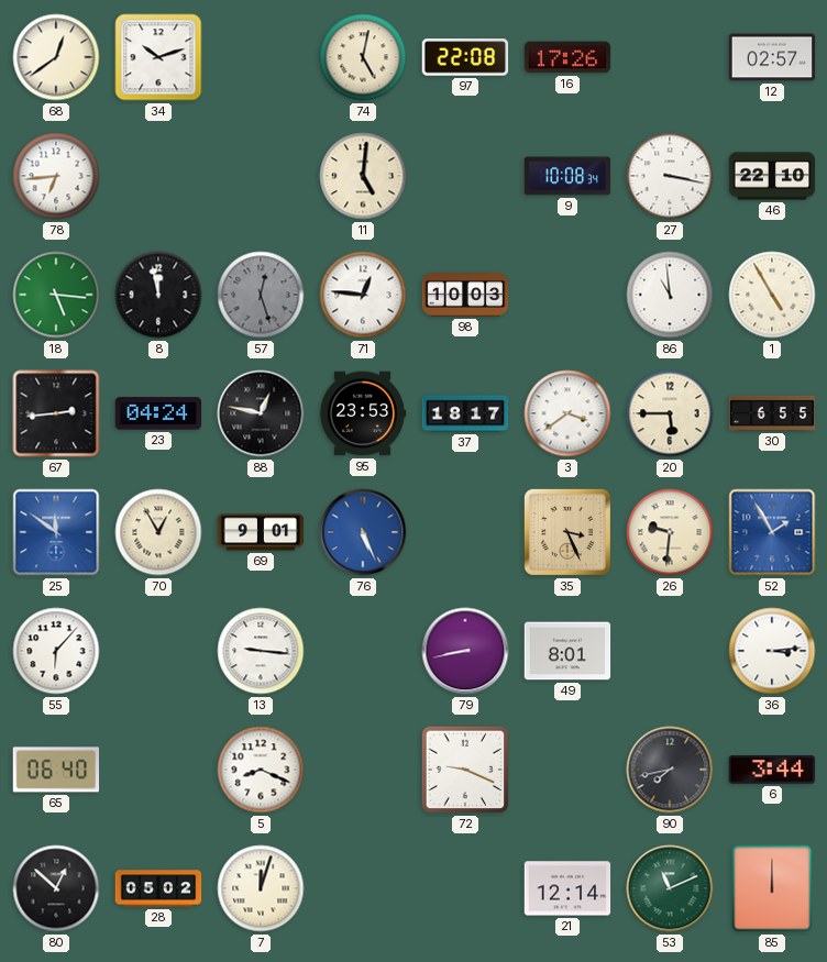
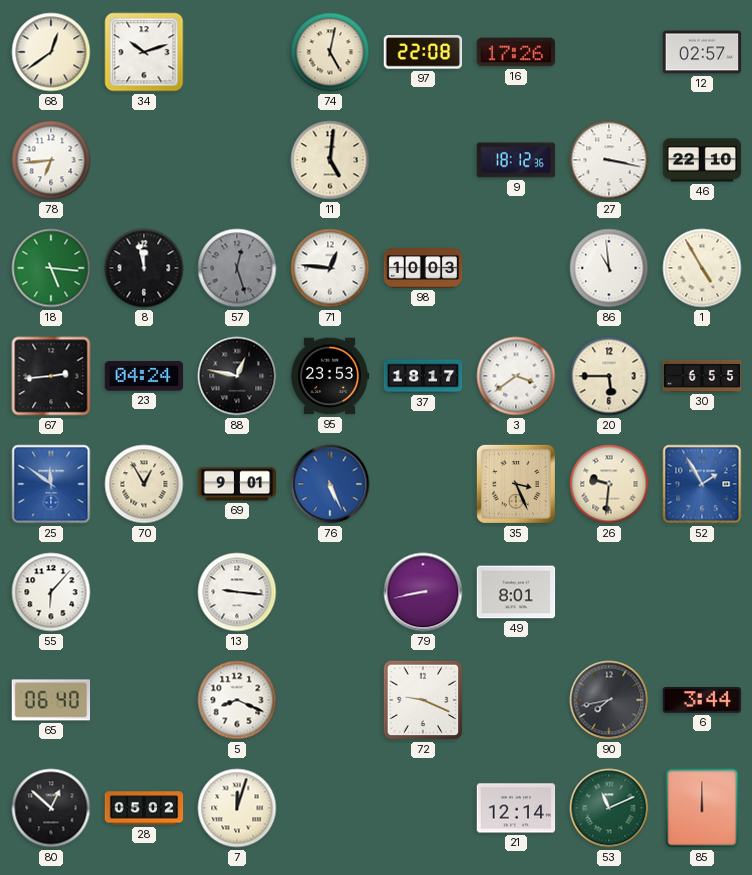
9: 10:08 -> 18:12
36: 3:14 -> none
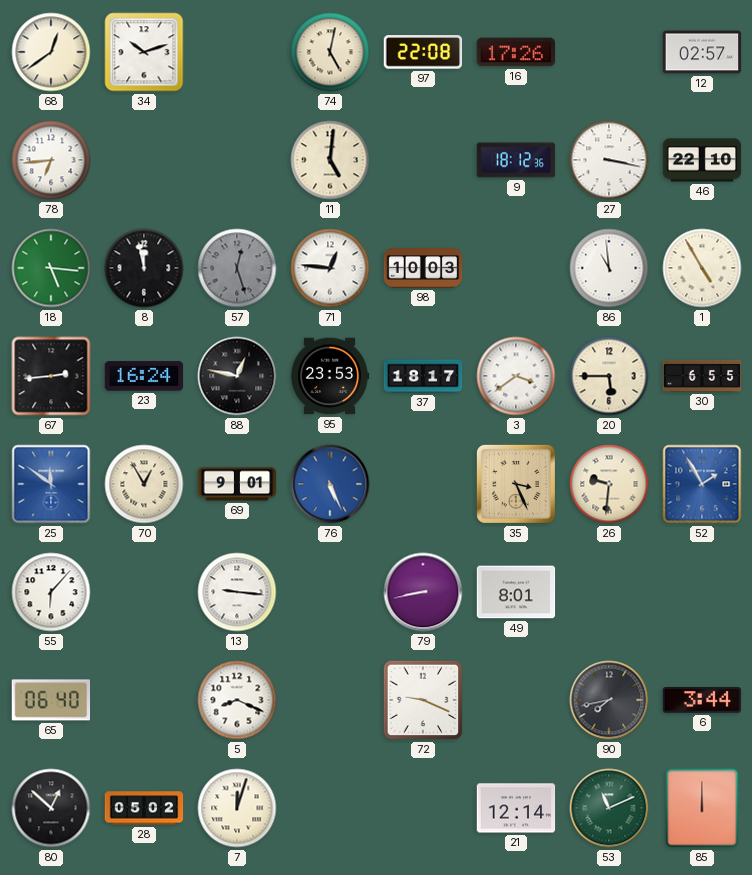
23: 04:24 -> 16:24
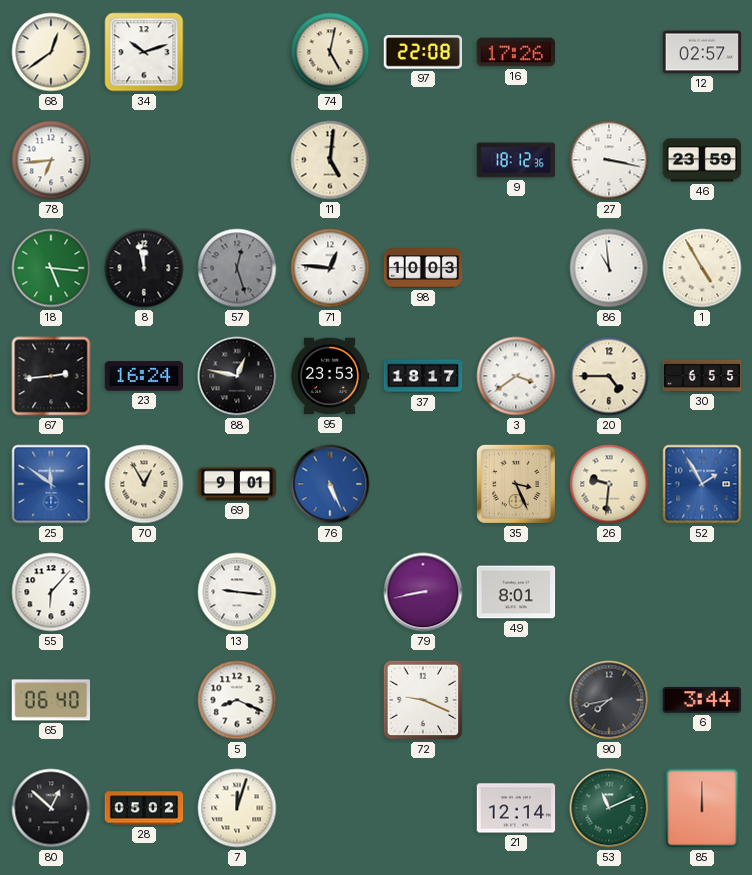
46: 22:10 -> 23:59
20: 5:45 -> 4:45
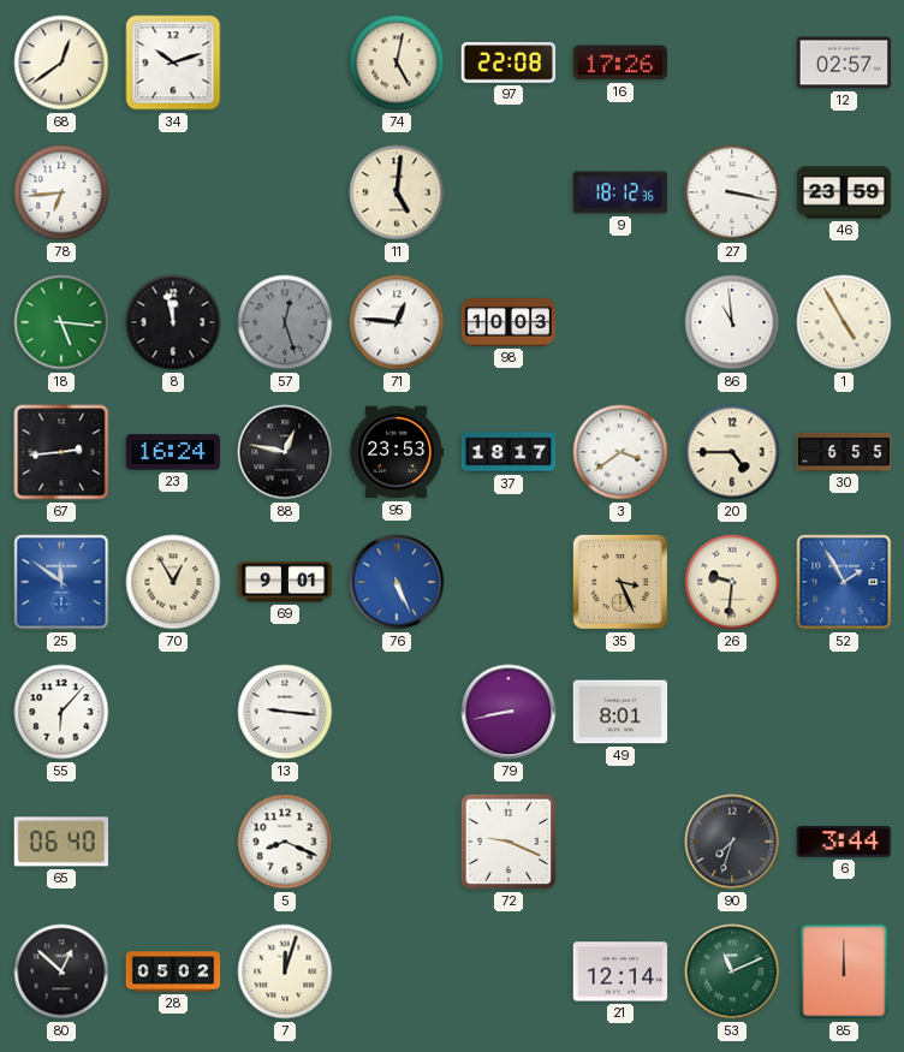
90: 7:43 -> 7:33
